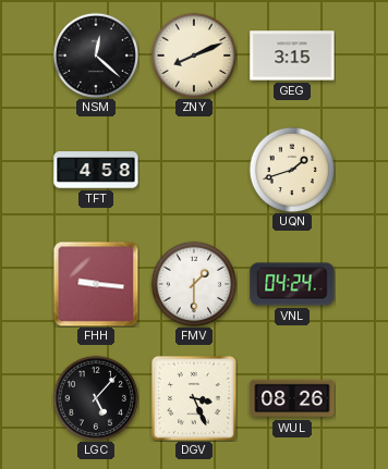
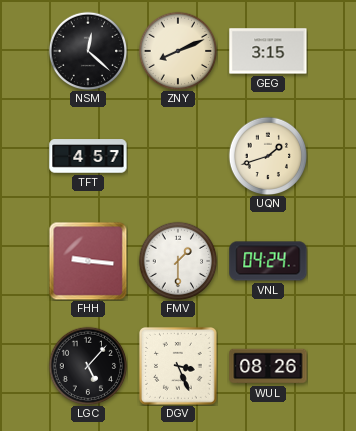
TFT: 4:58 -> 4:57
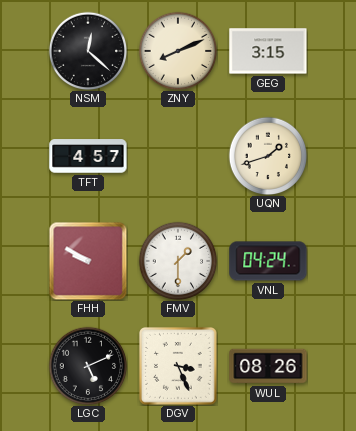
FHH: 9:16 -> 9:50
LGC: 5:07 -> 5:11
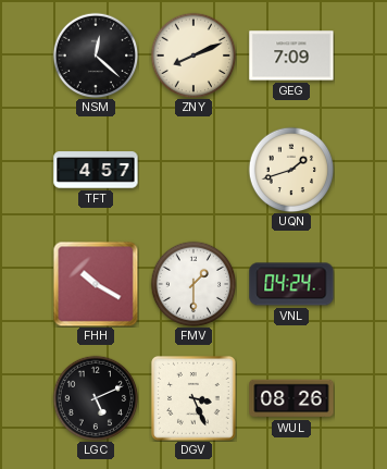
GEG: 3:15 -> 7:09
FHH: 9:50 -> 10:20
